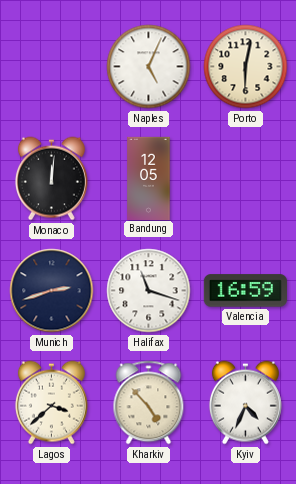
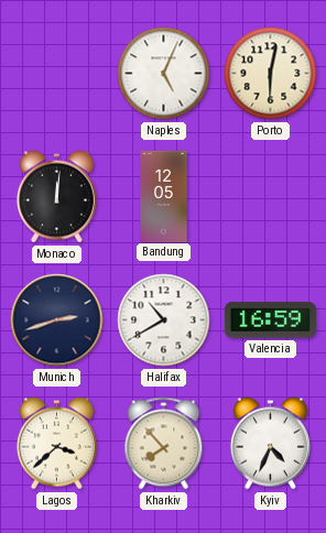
Halifax: 11:18 -> 10:40
Kharkiv: 4:53 -> 7:53
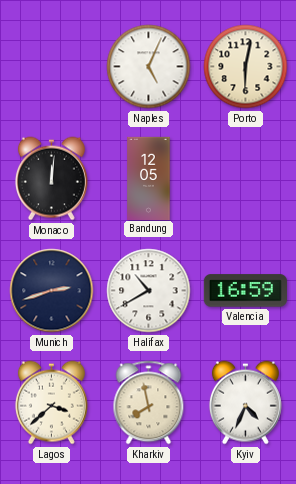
Kharkiv: 7:53 -> 7:58
